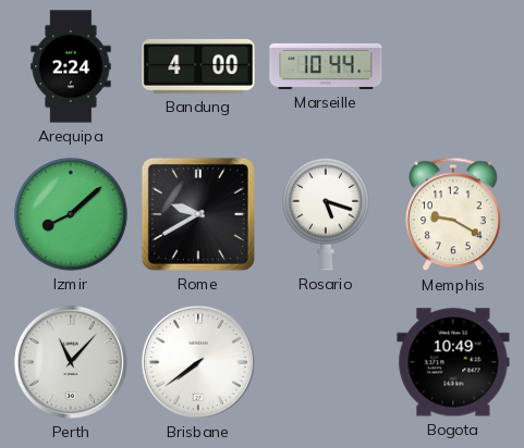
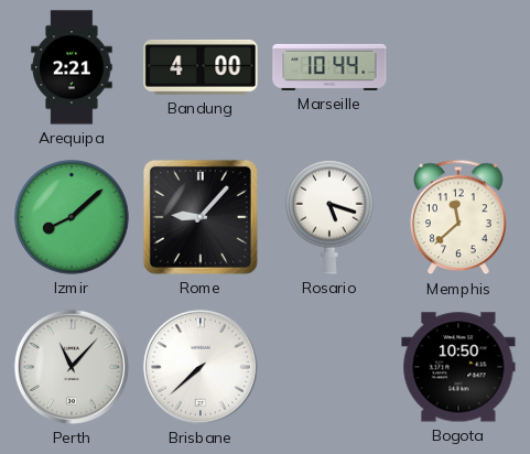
Arequipa: 2:24 -> 2:21
Rome: 9:40 -> 9:07
Memphis: 9:20 -> 11:38
Brisbane: 7:39 -> 7:38
Bogota: 10:49 -> 10:50
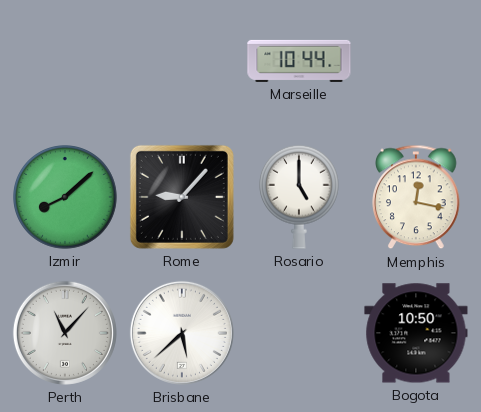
Arequipa: 2:21 -> none
Bandung: 4:00 -> none
Rosario: 5:18 -> 5:00
Memphis: 11:38 -> 12:17
Brisbane: 7:38 -> 5:38
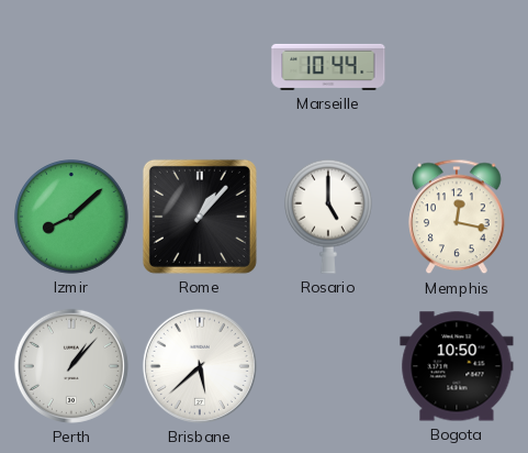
Rome: 9:07 -> 1:07
Perth: 11:07 -> 1:07
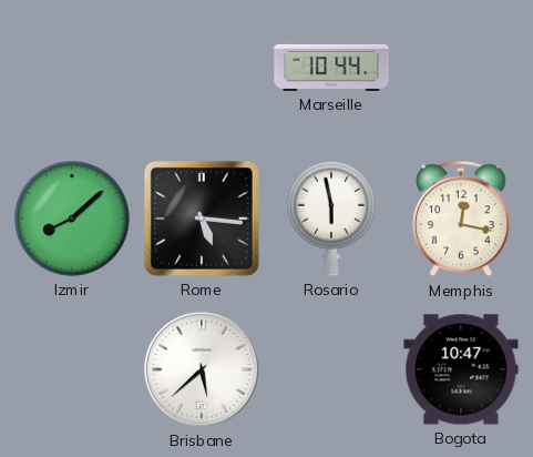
Rome: 1:07 -> 5:16
Rosario: 5:00 -> 5:58
Perth: 1:07 -> none
Bogota: 10:50 -> 10:47
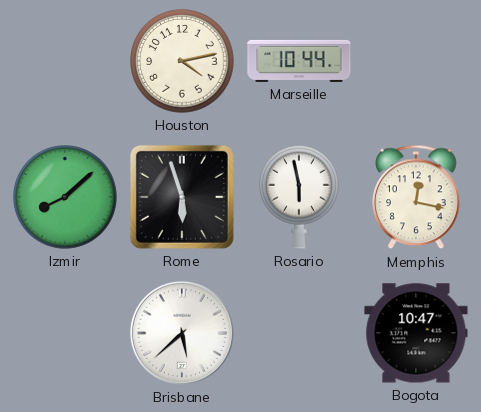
Houston: none -> 4:13
Rome: 5:16 -> 5:57
